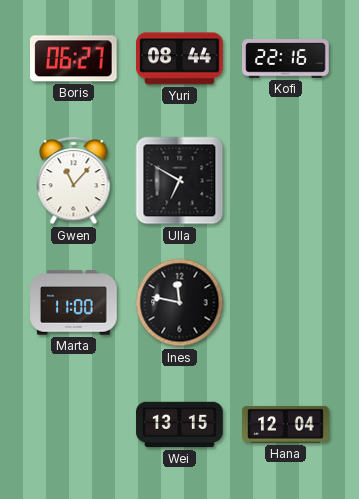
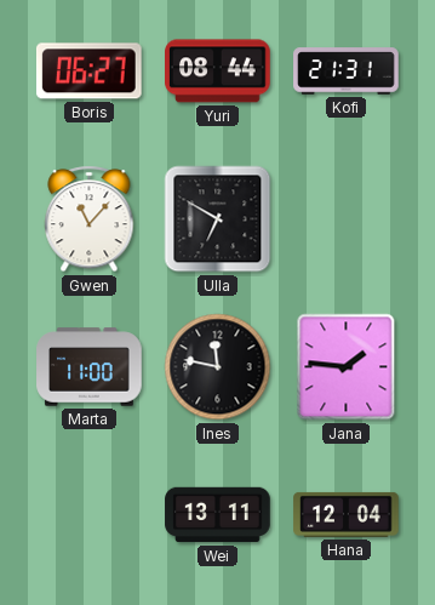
Kofi: 22:16 -> 21:31
Jana: none -> 1:46
Wei: 13:15 -> 13:11
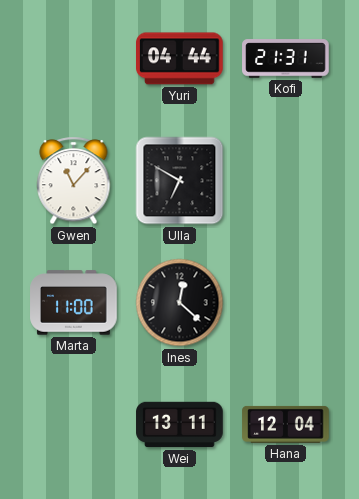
Boris: 06:27 -> none
Yuri: 08:44 -> 04:44
Ines: 11:47 -> 12:22
Jana: 1:46 -> none
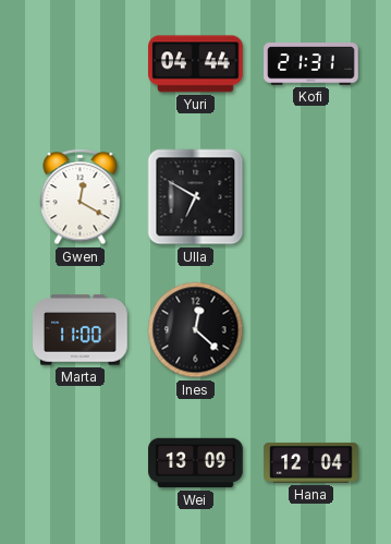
Gwen: 11:07 -> 12:20
Wei: 13:11 -> 13:09
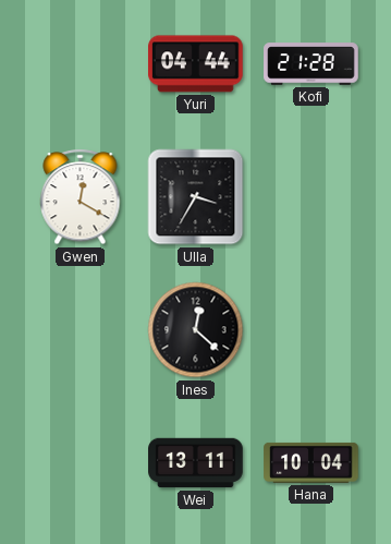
Kofi: 21:31 -> 21:28
Ulla: 6:50 -> 3:35
Marta: 11:00 -> none
Wei: 13:09 -> 13:11
Hana: 12:04 -> 10:04
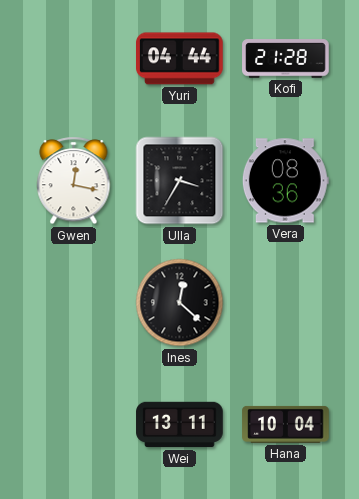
Gwen: 12:20 -> 12:17
Vera: none -> 08:36
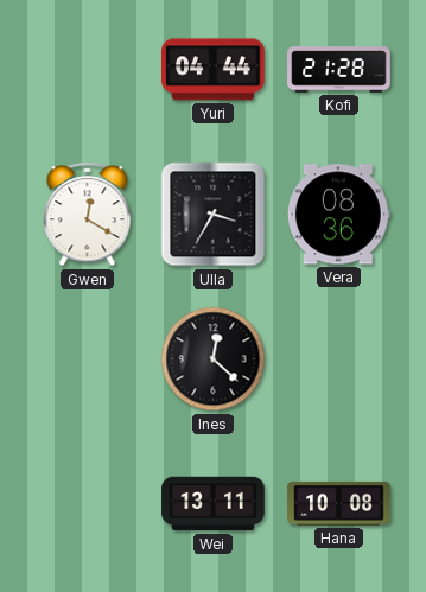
Gwen: 12:17 -> 12:20
Hana: 10:04 -> 10:08
